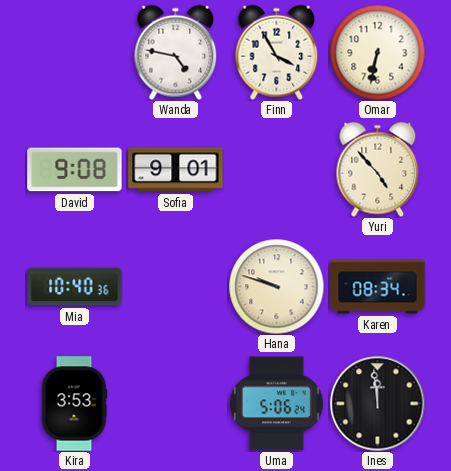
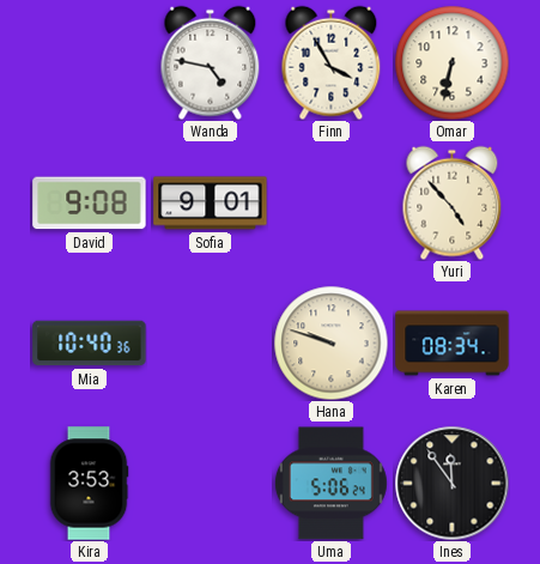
Ines: 11:59 -> 11:54
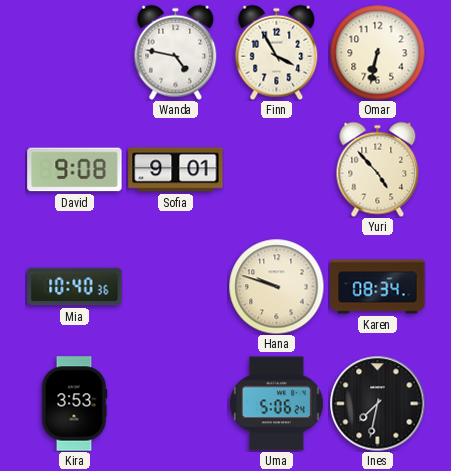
Ines: 11:54 -> 7:32
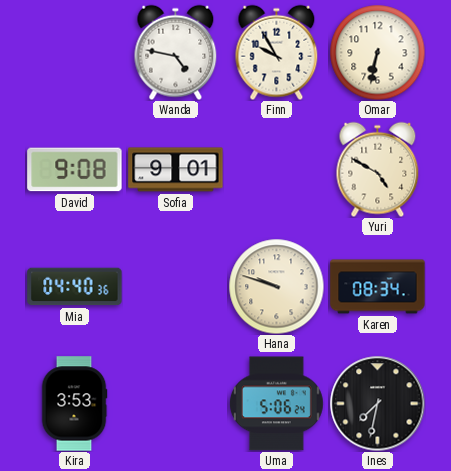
Finn: 3:55 -> 9:55
Yuri: 4:53 -> 4:50
Mia: 10:40 -> 04:40
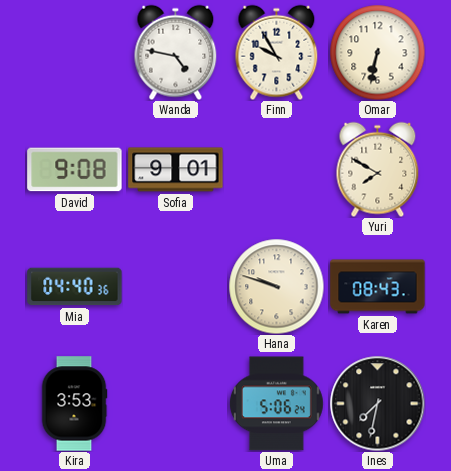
Yuri: 4:50 -> 7:50
Karen: 08:34 -> 08:43
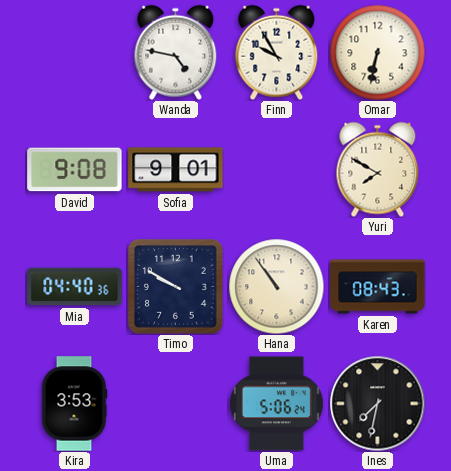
Timo: none -> 9:50
Hana: 9:48 -> 10:54
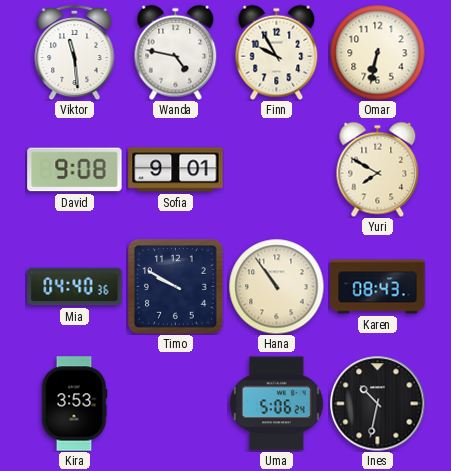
Viktor: none -> 11:29
Ines: 7:32 -> 10:32
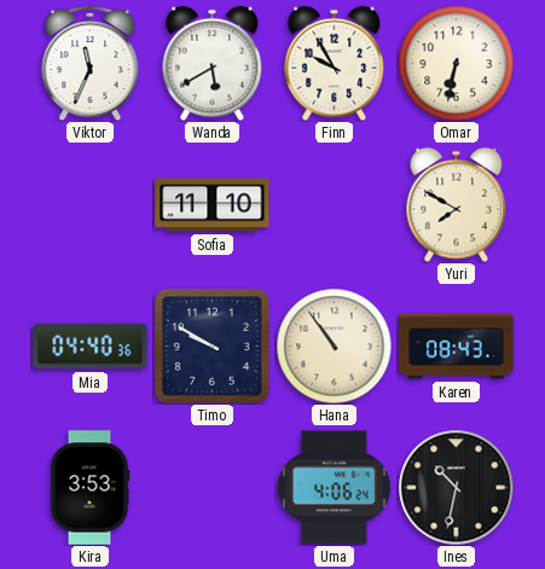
Viktor: 11:29 -> 11:34
Wanda: 4:47 -> 5:40
David: 9:08 -> none
Sofia: 9:01 -> 11:10
Uma: 5:06 -> 4:06
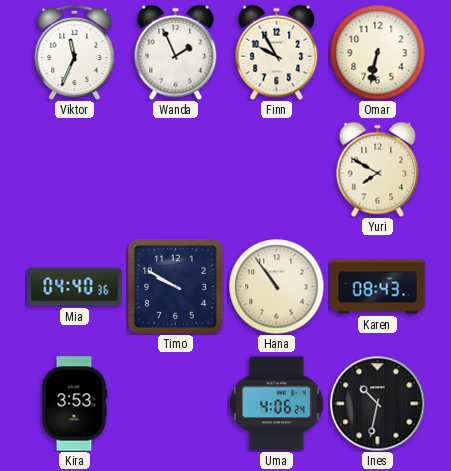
Wanda: 5:40 -> 1:56
Sofia: 11:10 -> none
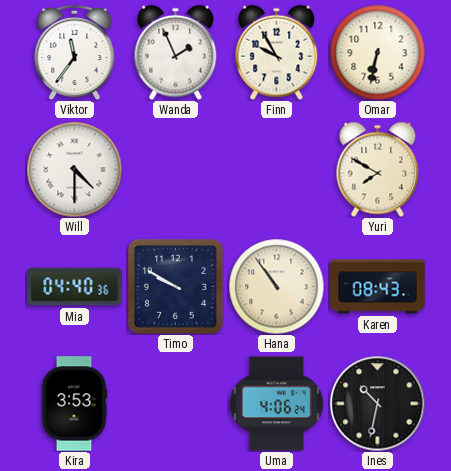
Viktor: 11:34 -> 11:36
Will: none -> 4:30
